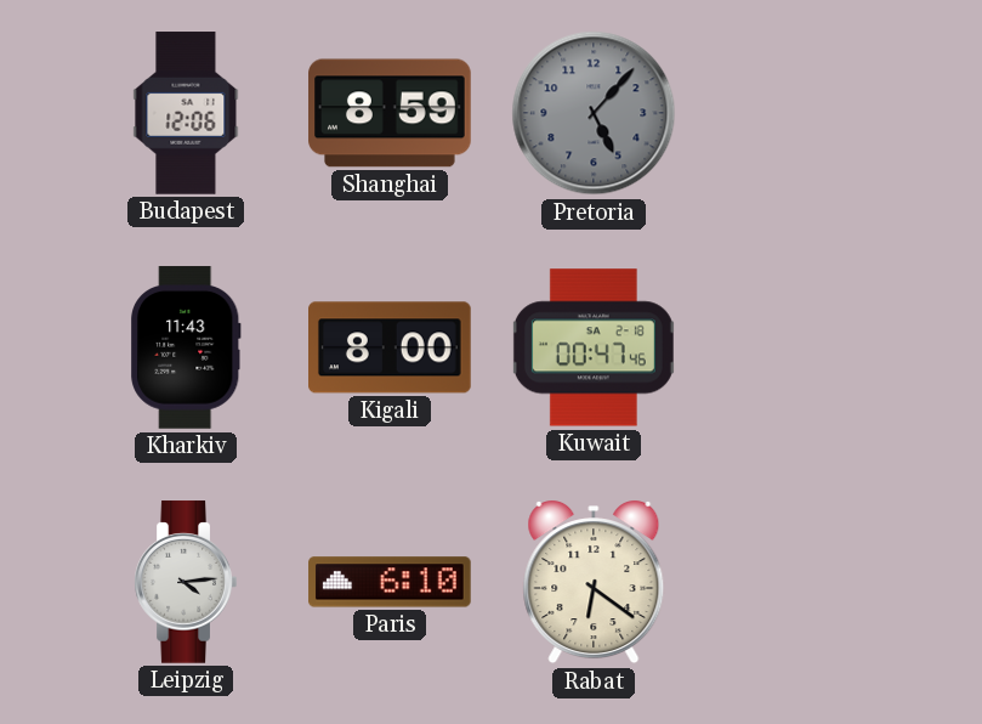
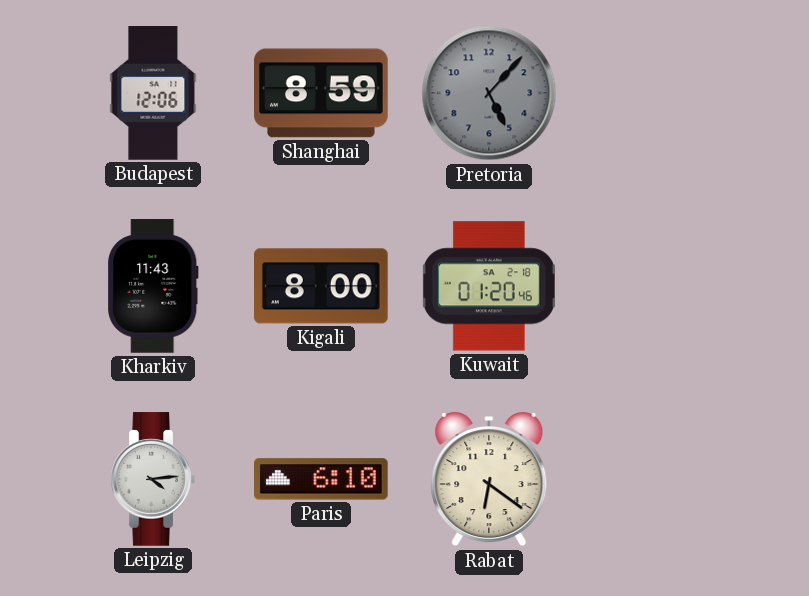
Kuwait: 00:47 -> 01:20
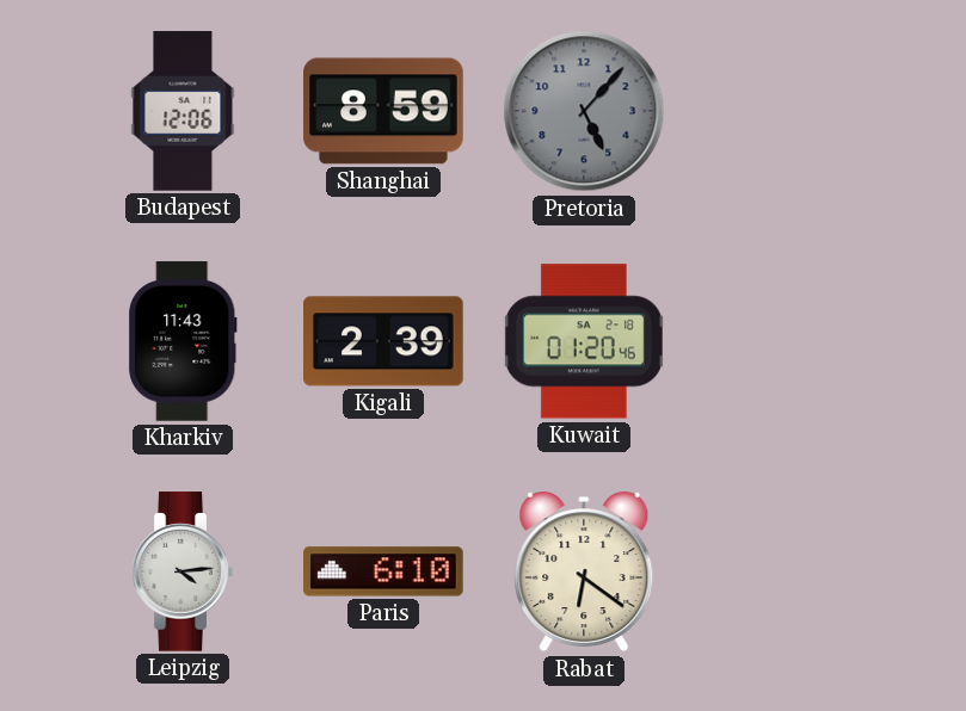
Kigali: 8:00 -> 2:39
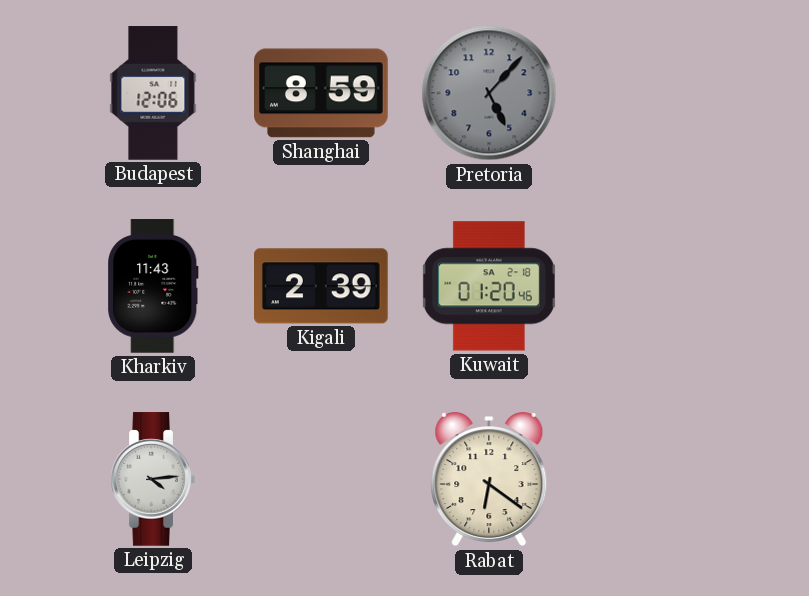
Paris: 6:10 -> none
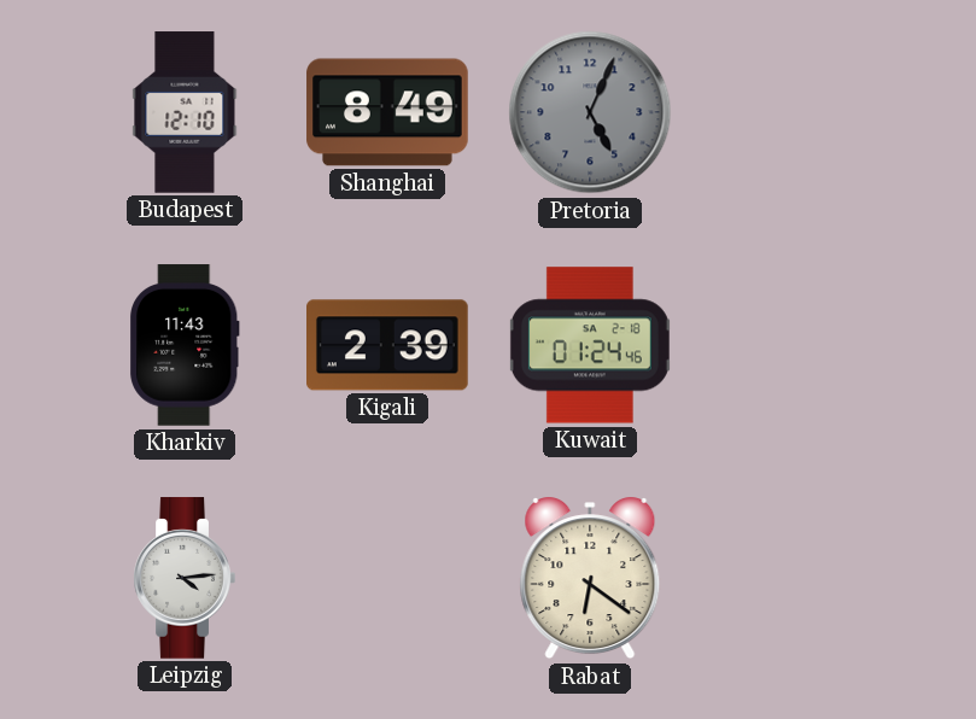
Budapest: 12:06 -> 12:10
Shanghai: 8:59 -> 8:49
Pretoria: 5:07 -> 5:04
Kuwait: 01:20 -> 01:24
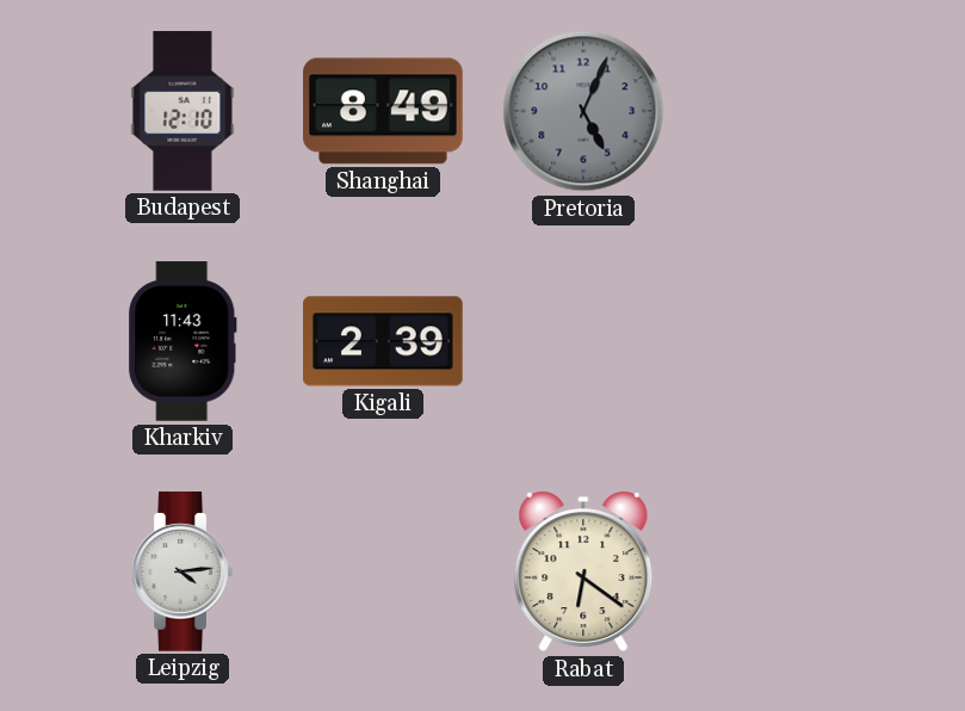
Kuwait: 01:24 -> none
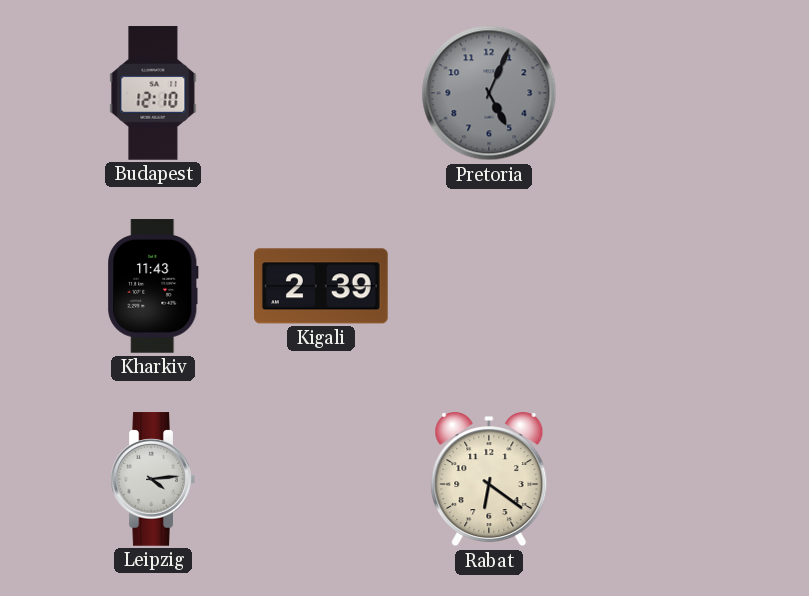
Shanghai: 8:49 -> none
